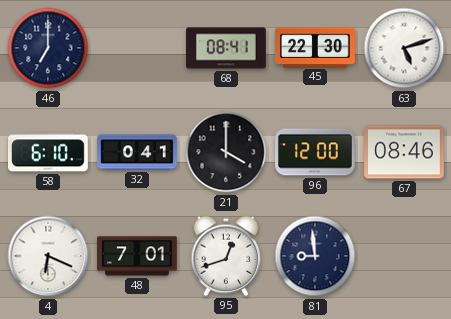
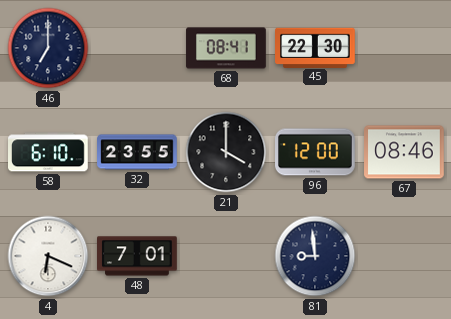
63: 5:12 -> none
32: 0:41 -> 23:55
95: 12:42 -> none
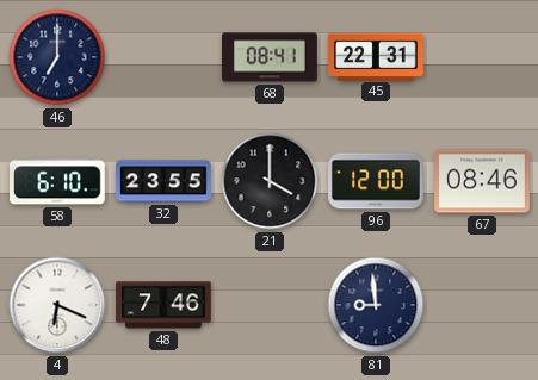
45: 22:30 -> 22:31
48: 7:01 -> 7:46
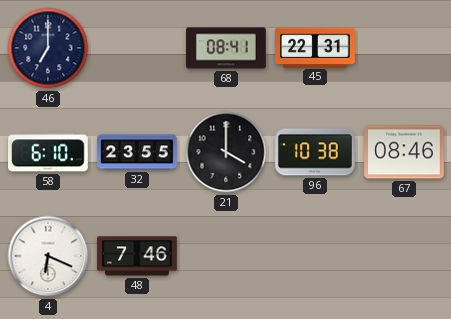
96: 12:00 -> 10:38
81: 8:59 -> none
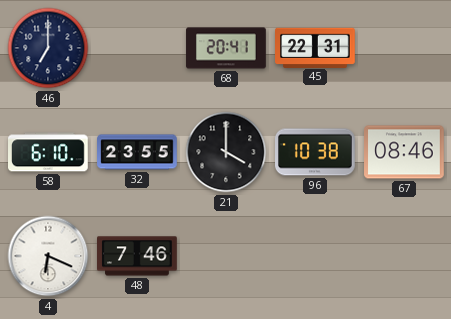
68: 08:41 -> 20:41
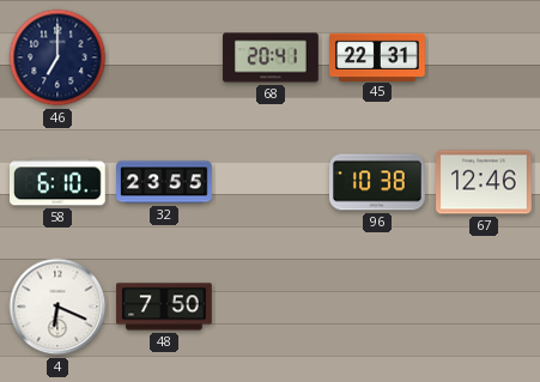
21: 4:00 -> none
67: 08:46 -> 12:46
48: 7:46 -> 7:50
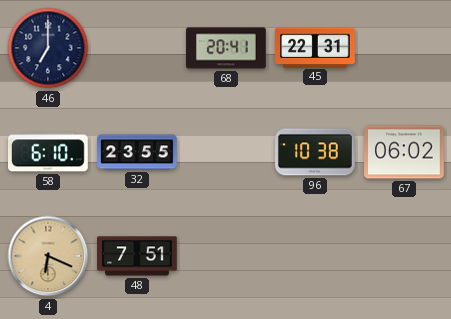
67: 12:46 -> 06:02
4 dial: white -> champagne
48: 7:50 -> 7:51
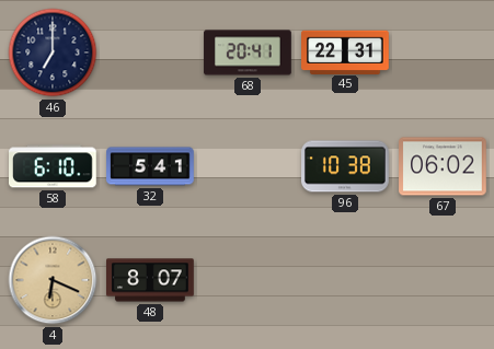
32: 23:55 -> 5:41
48: 7:51 -> 8:07
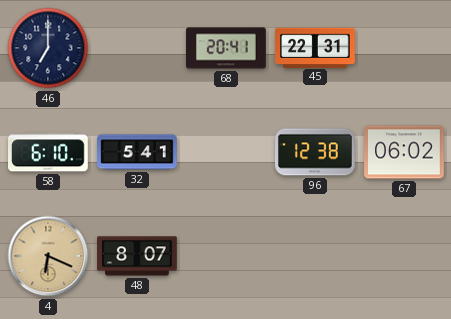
96: 10:38 -> 12:38
